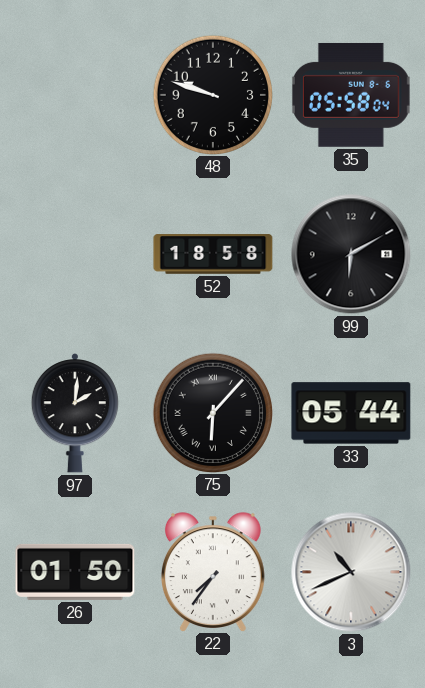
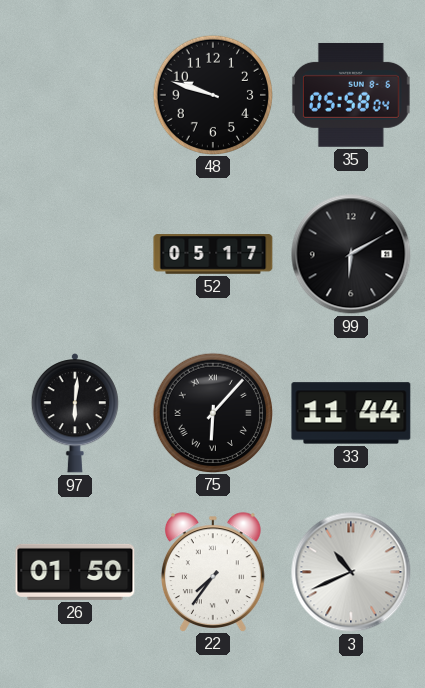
52: 18:58 -> 05:17
97: 2:01 -> 6:01
33: 05:44 -> 11:44
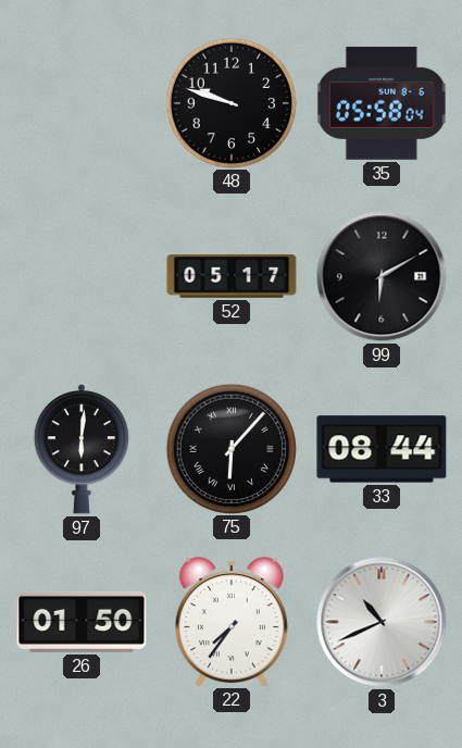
33: 11:44 -> 08:44
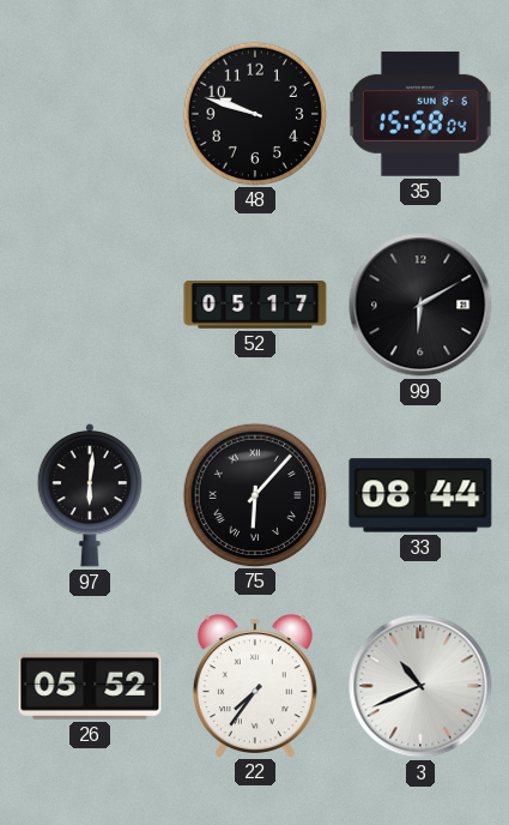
35: 05:58 -> 15:58
26: 01:50 -> 05:52
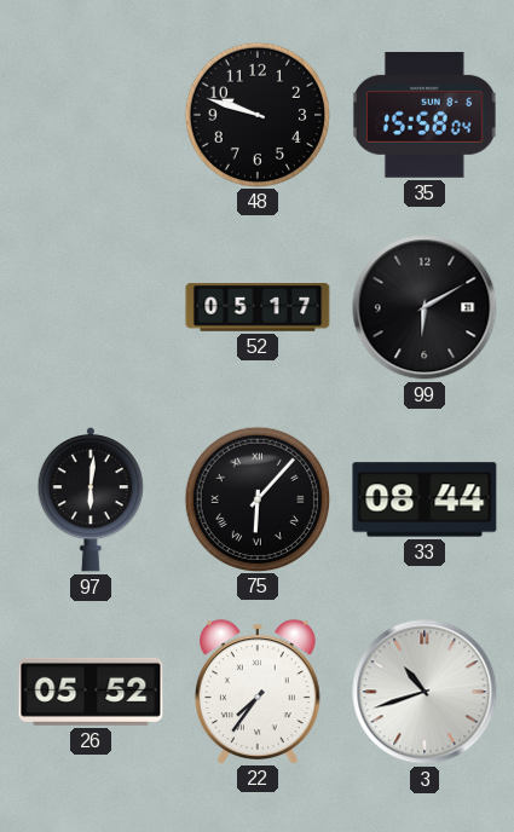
3: 10:41 -> 10:42
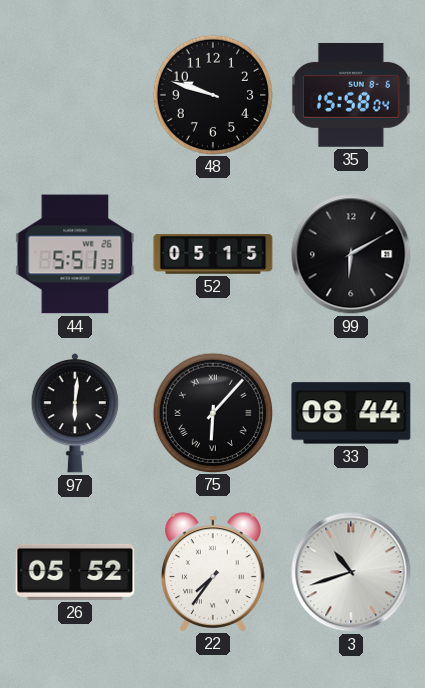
44: none -> 5:51
52: 05:17 -> 05:15
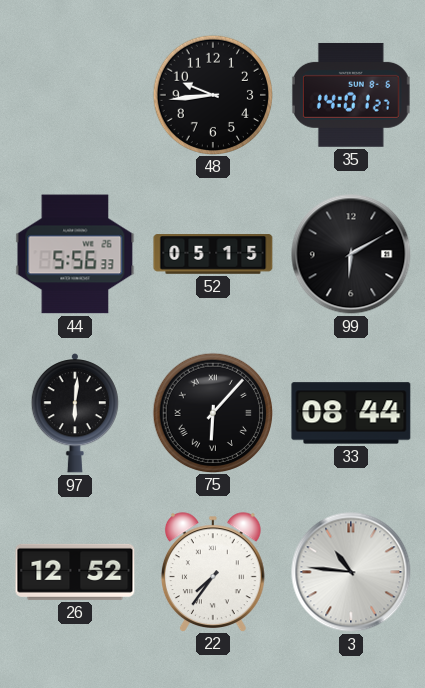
48: 9:48 -> 9:44
35: 15:58 -> 14:01
44: 5:51 -> 5:56
26: 05:52 -> 12:52
3: 10:42 -> 10:46
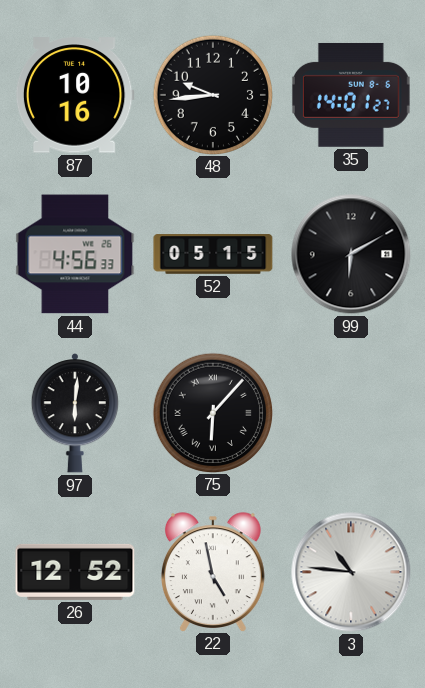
87: none -> 10:16
44: 5:56 -> 4:56
33: 08:44 -> none
22: 7:36 -> 4:58
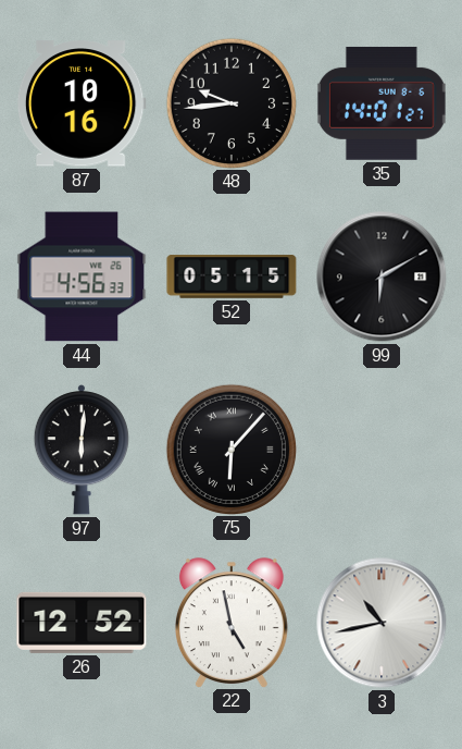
3: 10:46 -> 10:43
